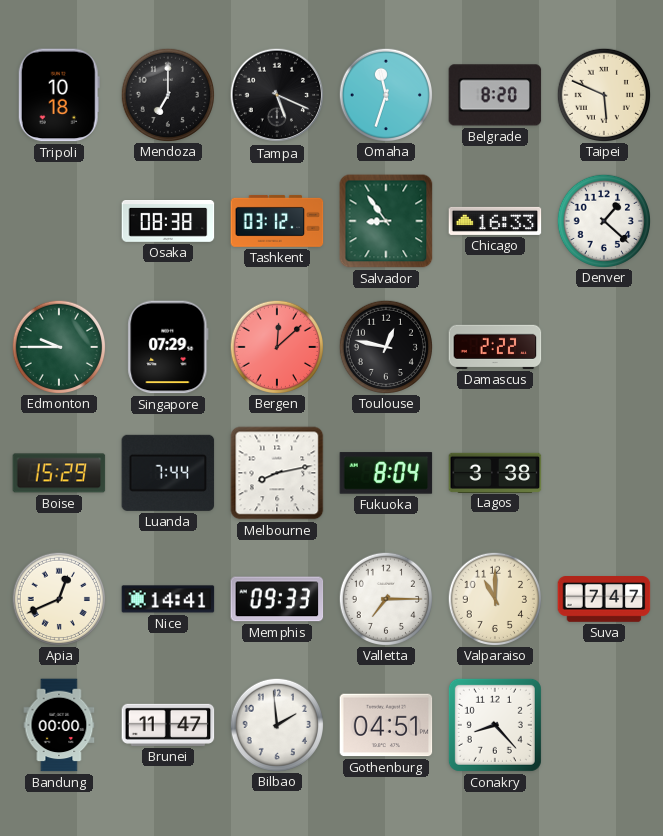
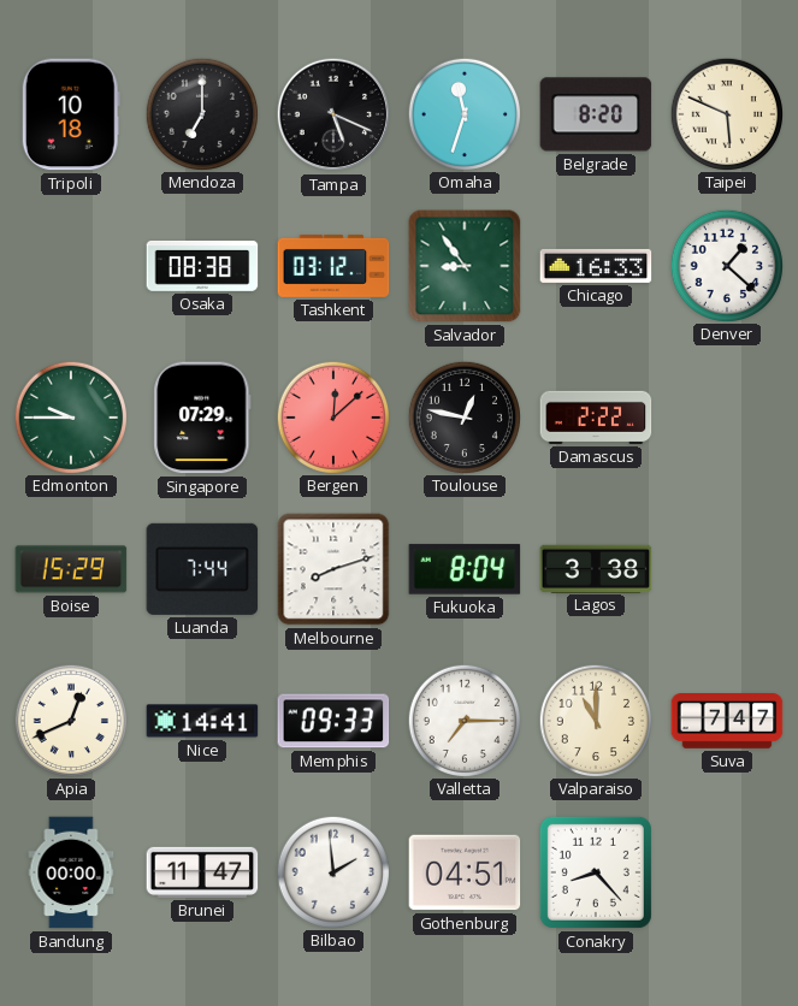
Melbourne: 8:13 -> 8:12
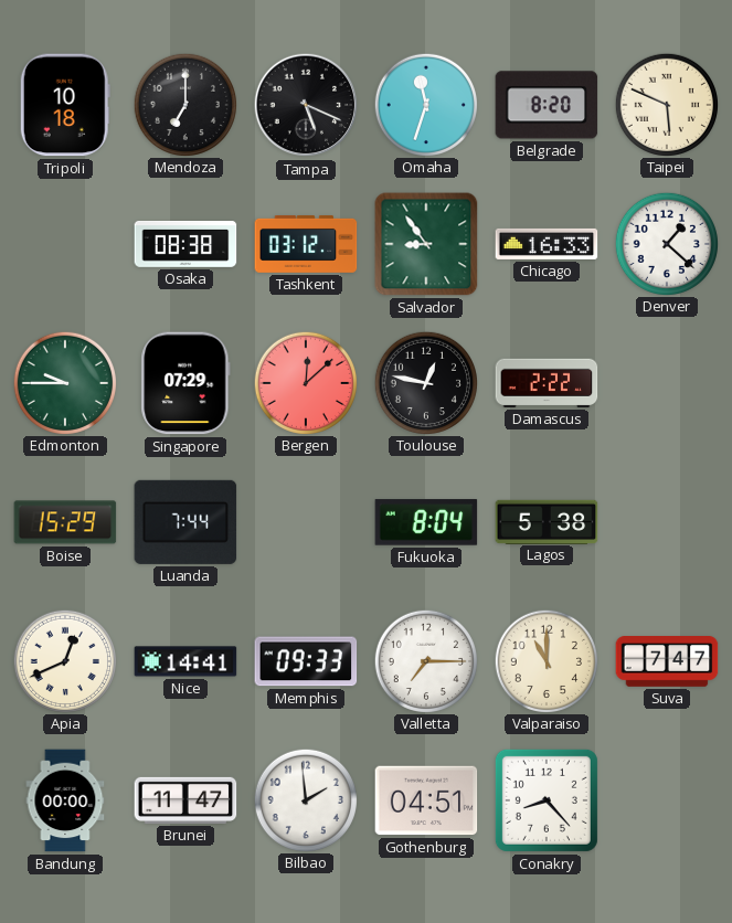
Melbourne: 8:12 -> none
Lagos: 3:38 -> 5:38
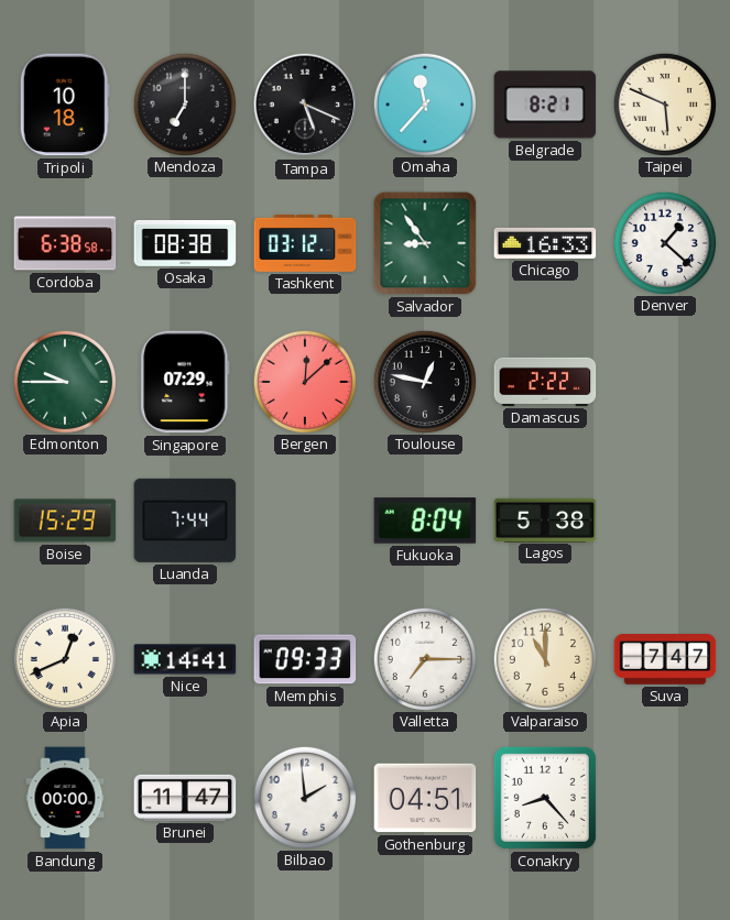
Omaha: 11:33 -> 11:37
Belgrade: 8:20 -> 8:21
Cordoba: none -> 6:38
